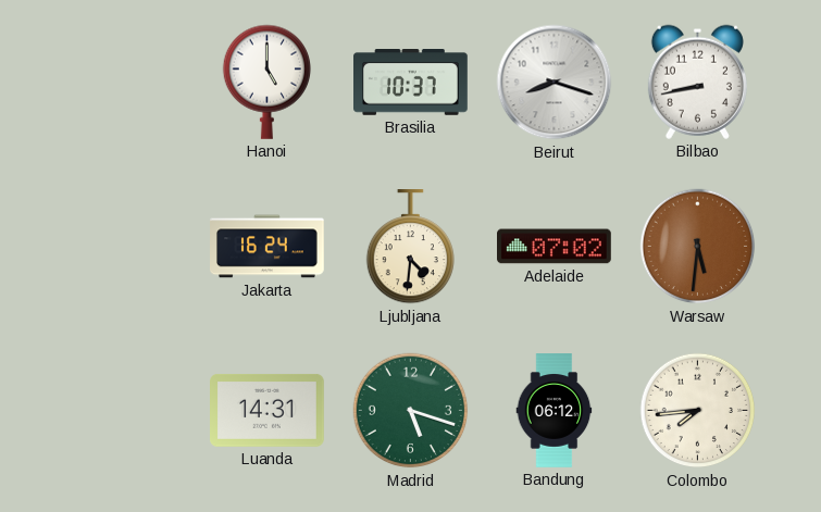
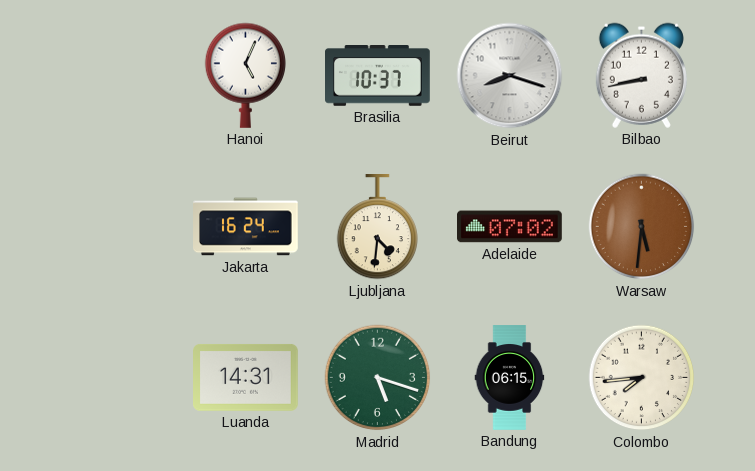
Hanoi: 5:00 -> 5:04
Bandung: 06:12 -> 06:15
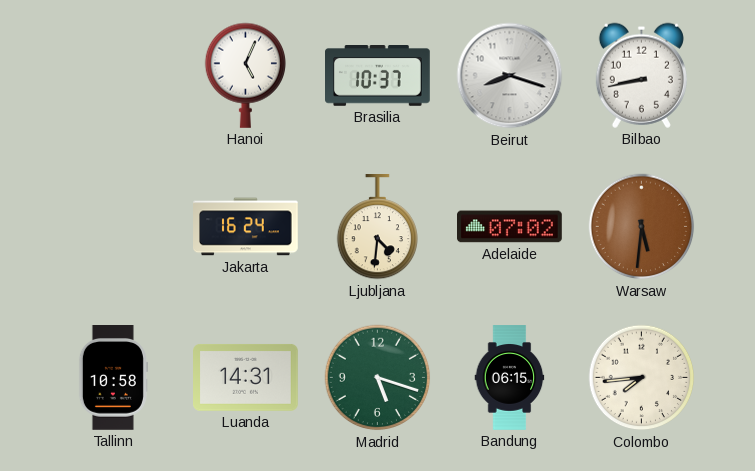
Tallinn: none -> 10:58
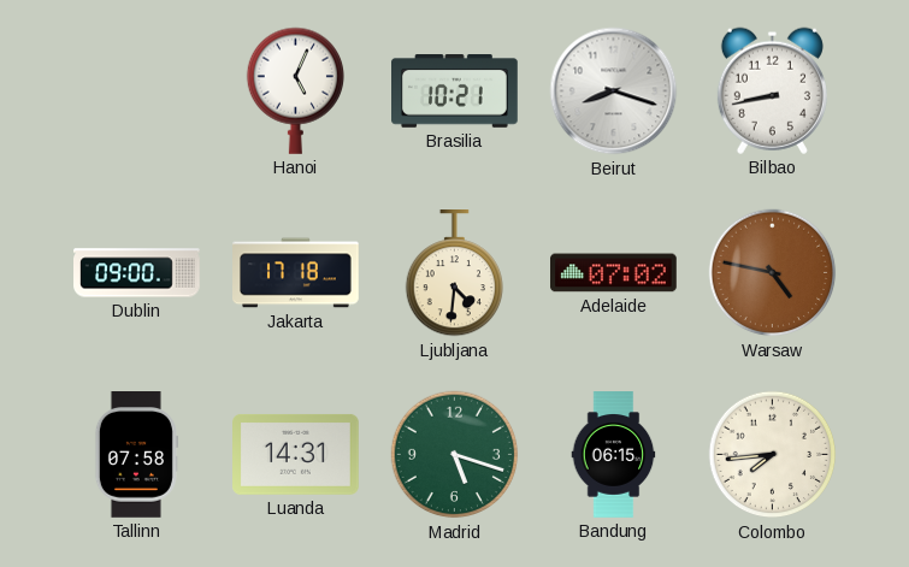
Brasilia: 10:37 -> 10:21
Dublin: none -> 09:00
Jakarta: 16:24 -> 17:18
Warsaw: 5:31 -> 4:47
Tallinn: 10:58 -> 07:58
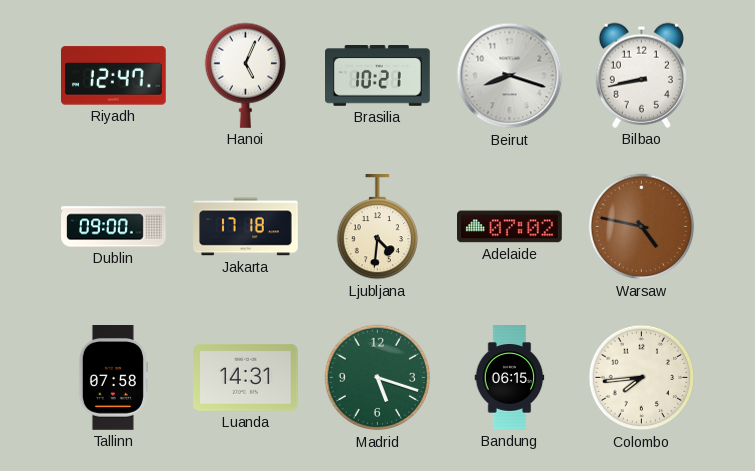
Riyadh: none -> 12:47
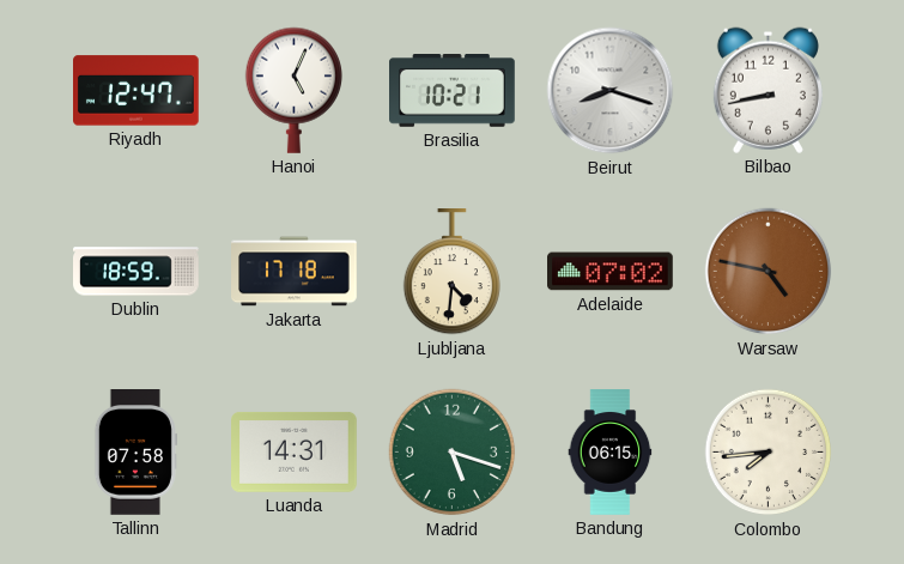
Dublin: 09:00 -> 18:59
